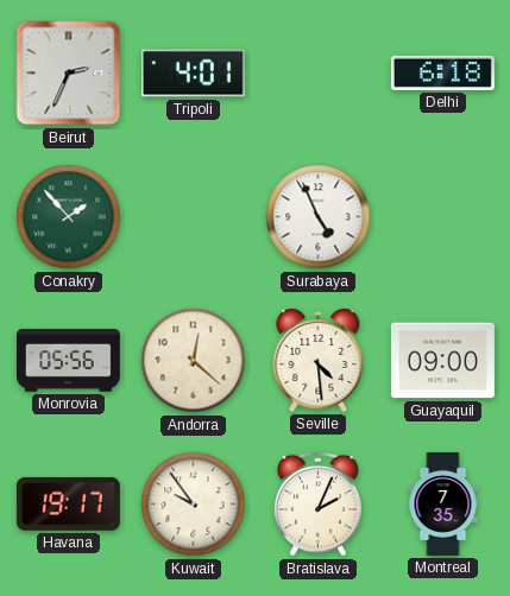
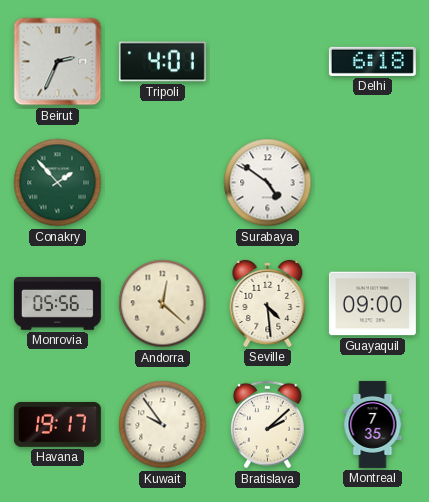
Surabaya: 4:56 -> 4:51
Bratislava: 2:04 -> 2:08
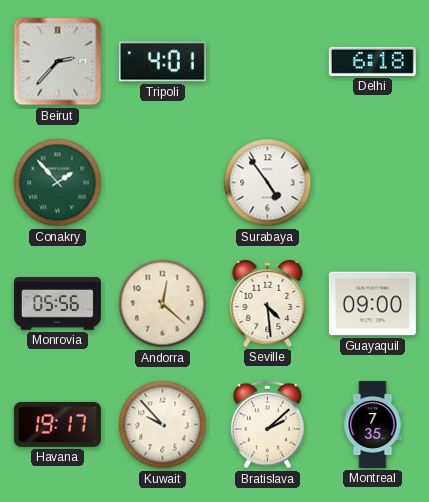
Beirut: 2:34 -> 2:37
Surabaya: 4:51 -> 4:54
Kuwait: 9:54 -> 9:53
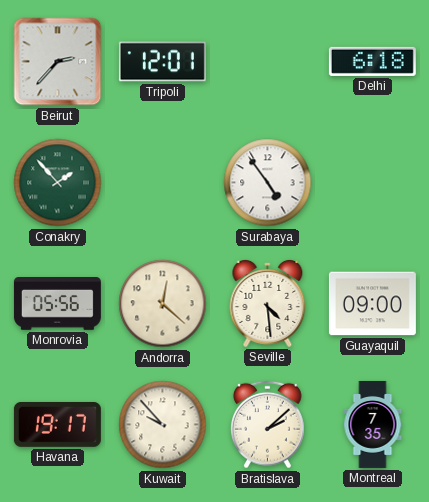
Tripoli: 4:01 -> 12:01
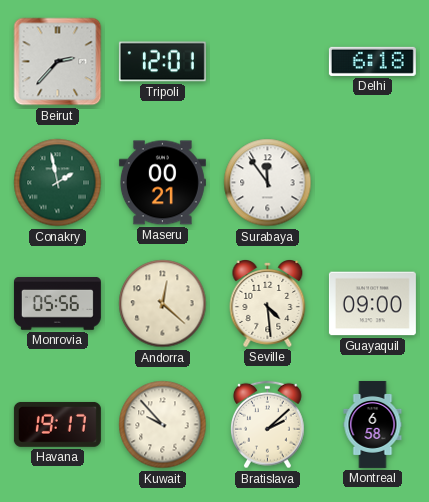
Conakry: 1:53 -> 1:58
Maseru: none -> 00:21
Surabaya: 4:54 -> 11:54
Montreal: 7:35 -> 6:58
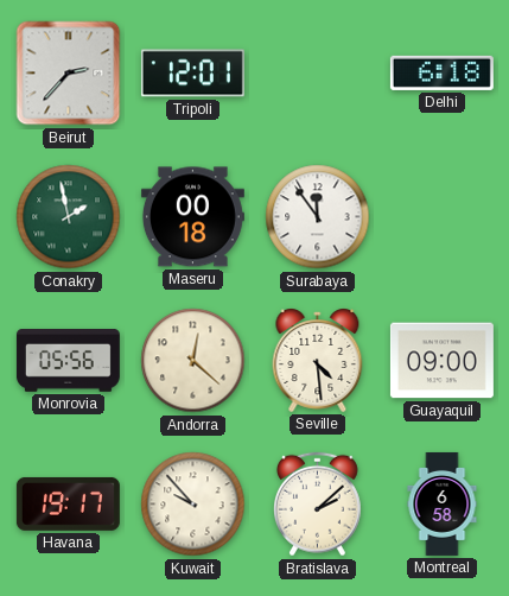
Maseru: 00:21 -> 00:18
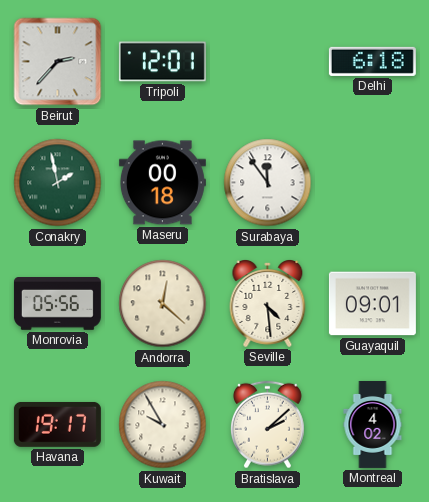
Guayaquil: 09:00 -> 09:01
Kuwait: 9:53 -> 9:55
Montreal: 6:58 -> 4:02
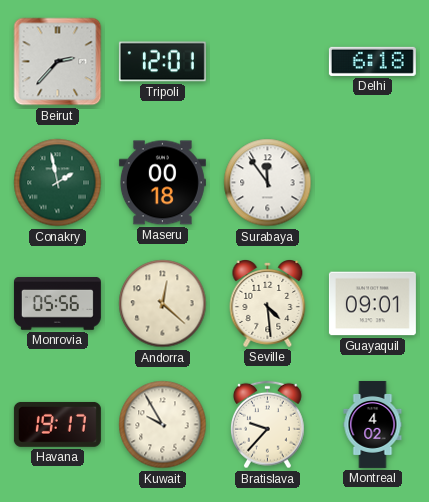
Bratislava: 2:08 -> 9:37
